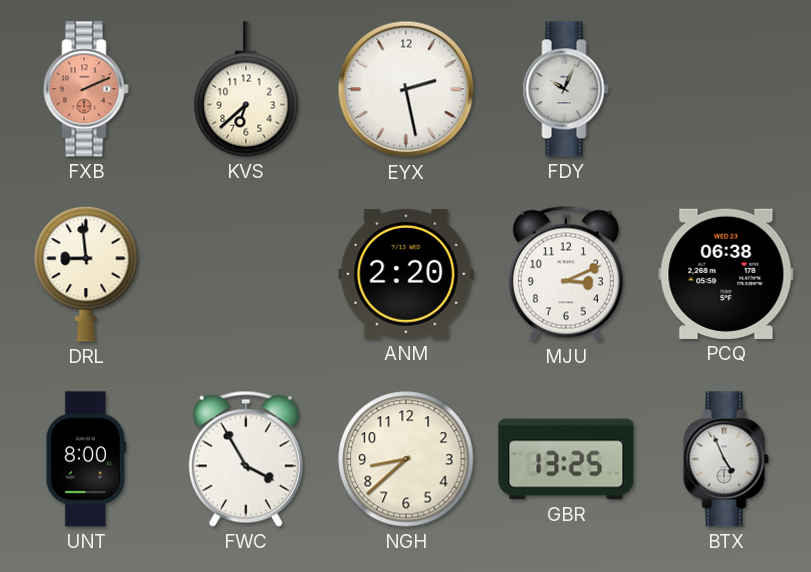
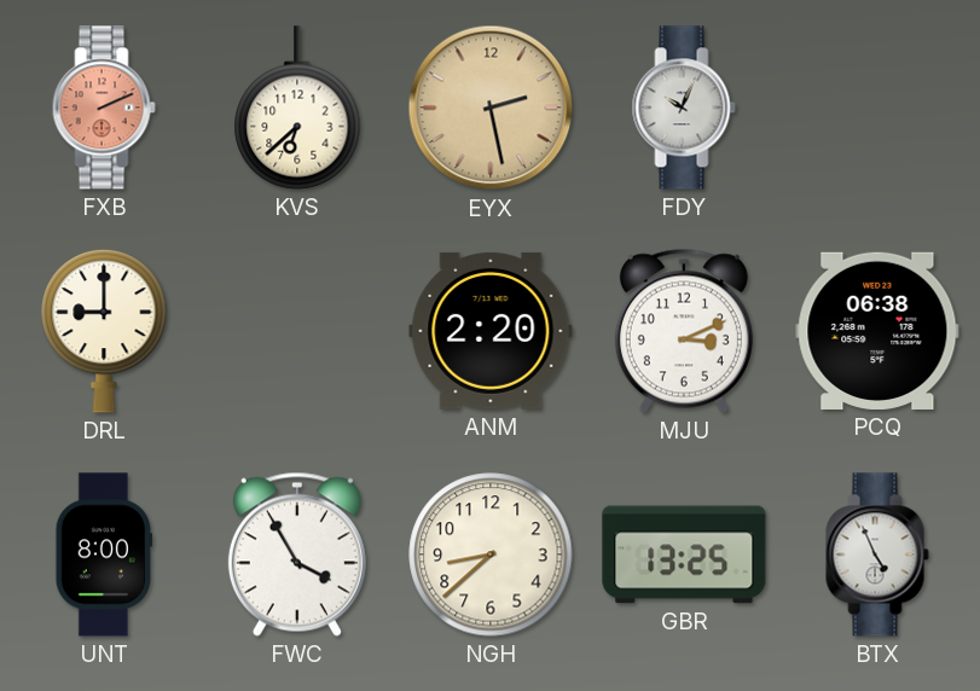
EYX dial: white -> champagne
DRL: 8:59 -> 9:00
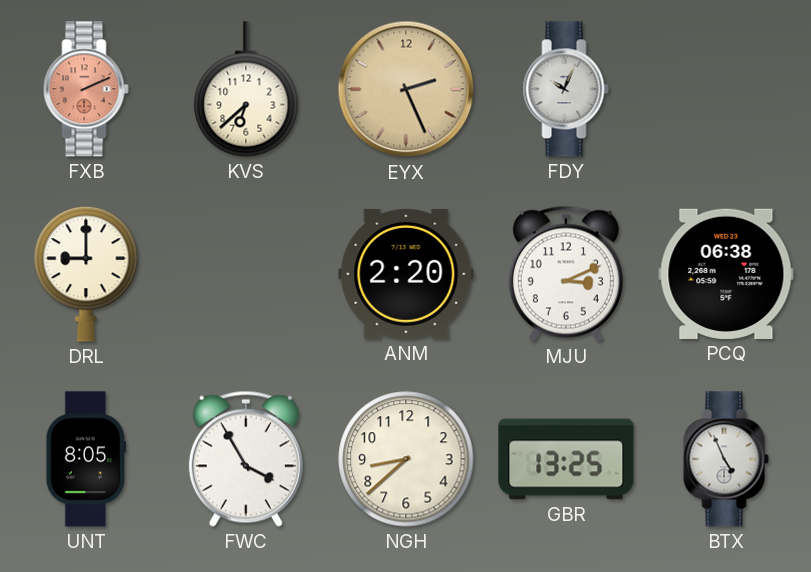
EYX: 2:28 -> 2:26
UNT: 8:00 -> 8:05
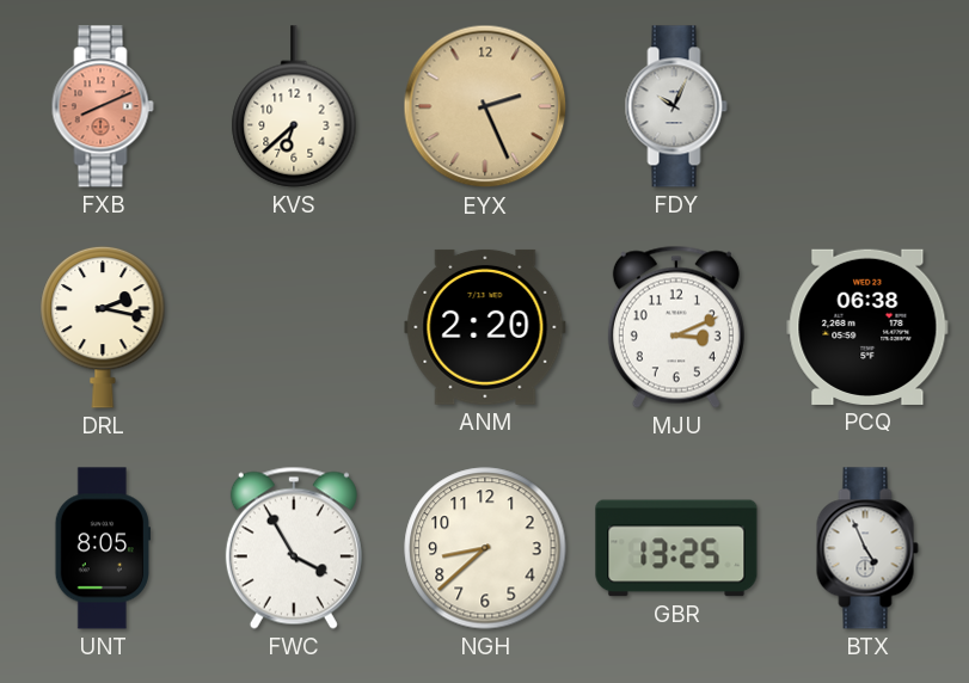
FXB: 2:11 -> 8:11
DRL: 9:00 -> 2:17
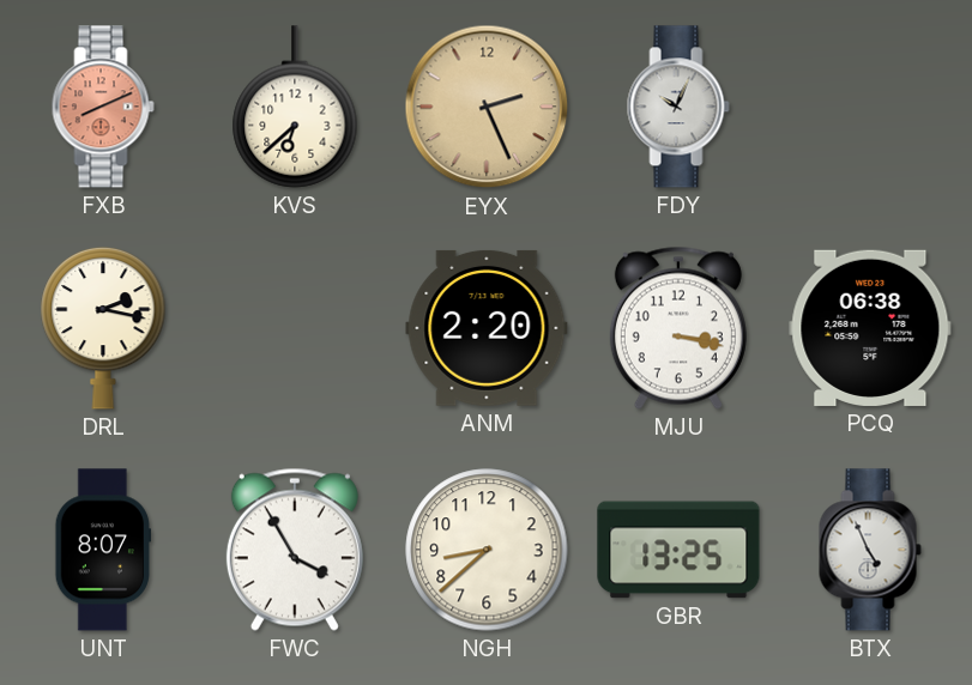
MJU: 3:11 -> 3:17
UNT: 8:05 -> 8:07
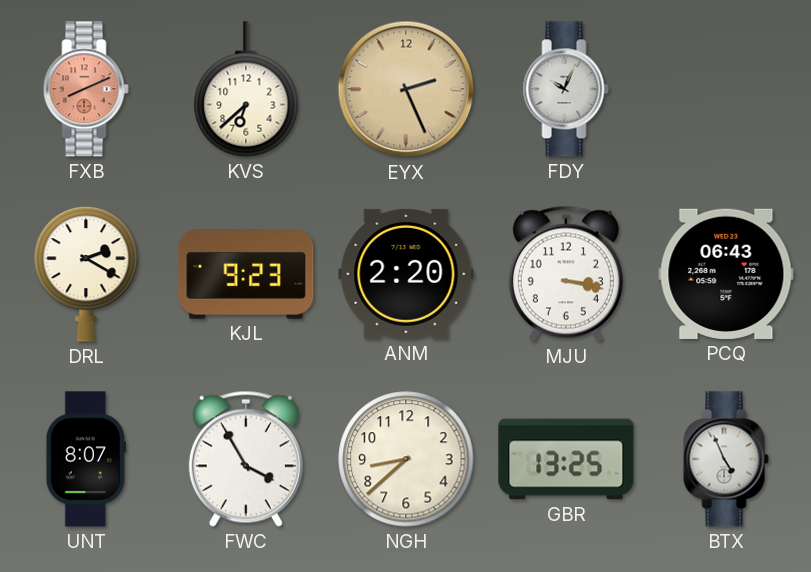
DRL: 2:17 -> 2:20
KJL: none -> 9:23
PCQ: 06:38 -> 06:43
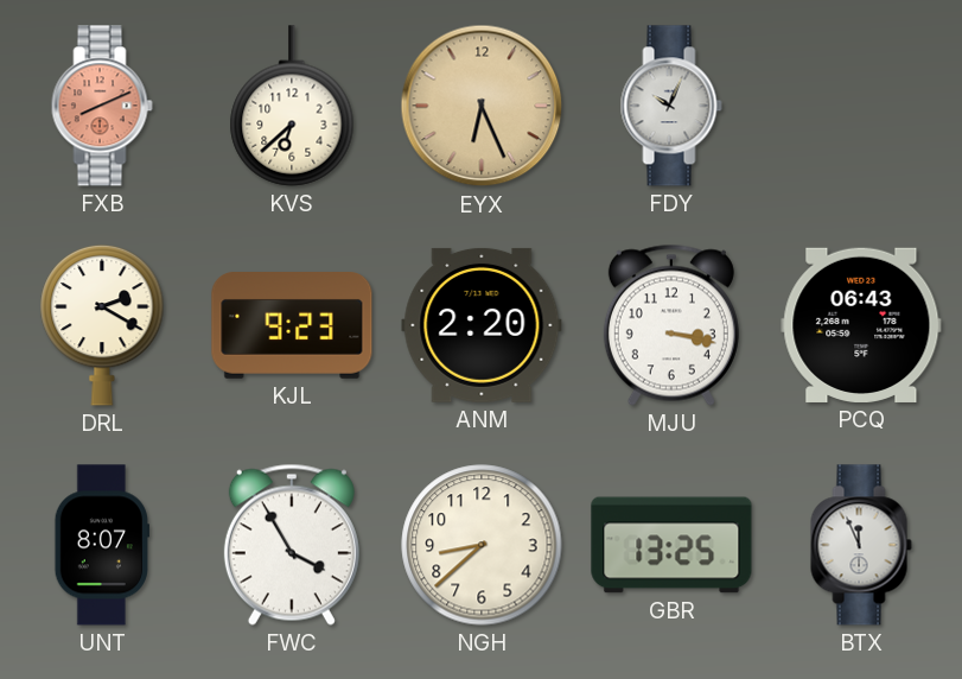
EYX: 2:26 -> 6:26
BTX: 4:56 -> 11:56
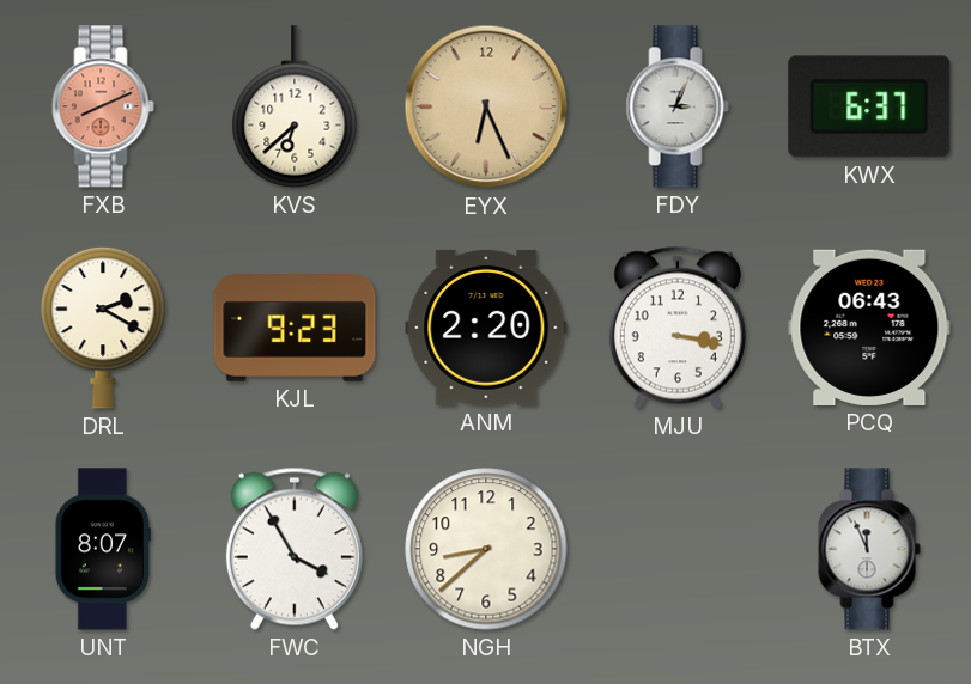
FDY: 10:04 -> 3:04
KWX: none -> 6:37
GBR: 13:25 -> none
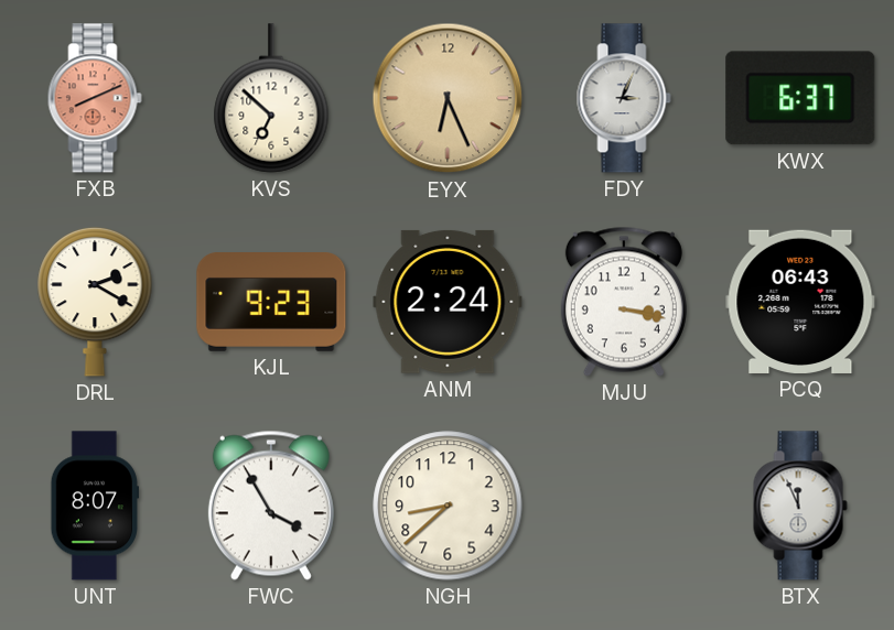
KVS: 6:38 -> 6:52
ANM: 2:20 -> 2:24
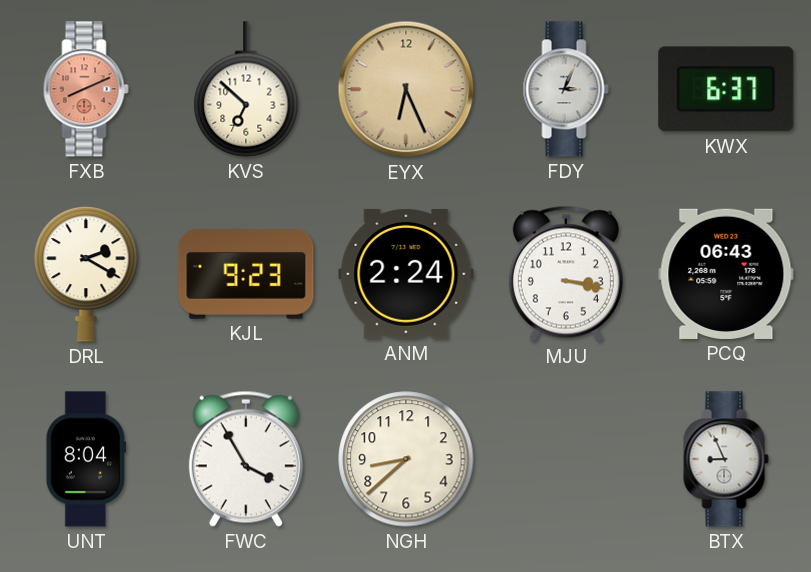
UNT: 8:07 -> 8:04
BTX: 11:56 -> 8:56
